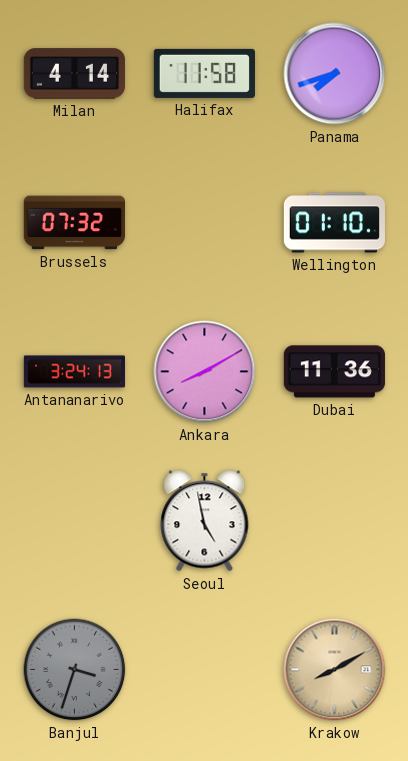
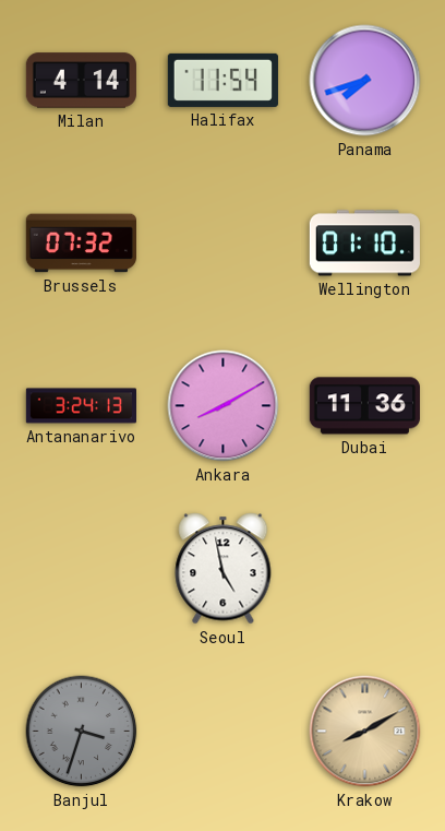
Halifax: 11:58 -> 11:54
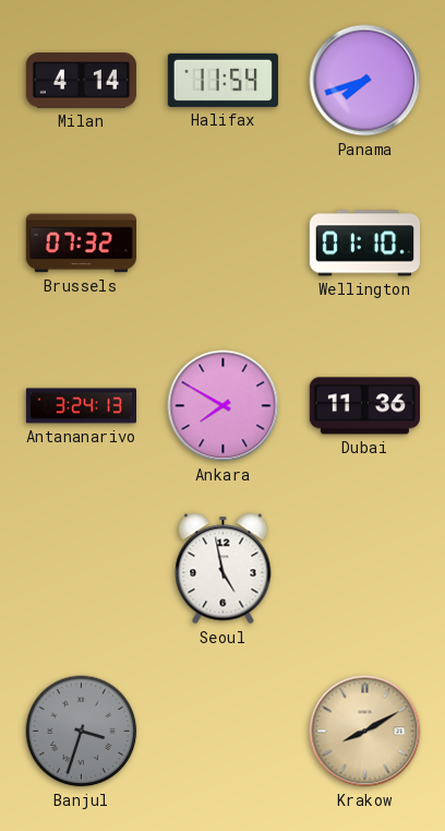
Ankara: 8:10 -> 7:50
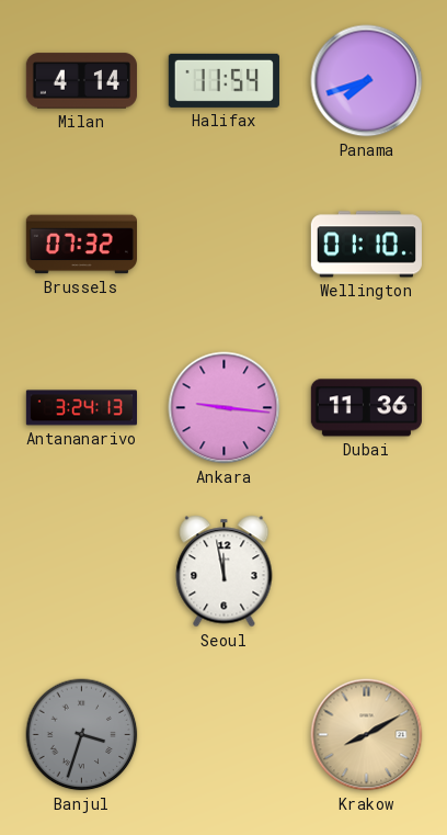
Ankara: 7:50 -> 9:16
Seoul: 4:58 -> 11:58
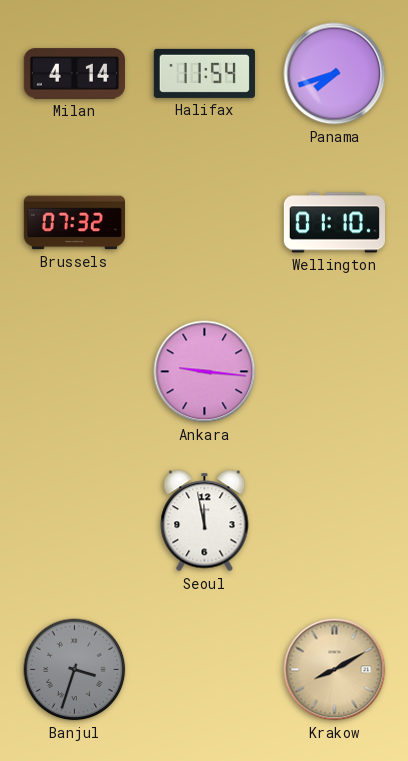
Antananarivo: 3:24 -> none
Dubai: 11:36 -> none
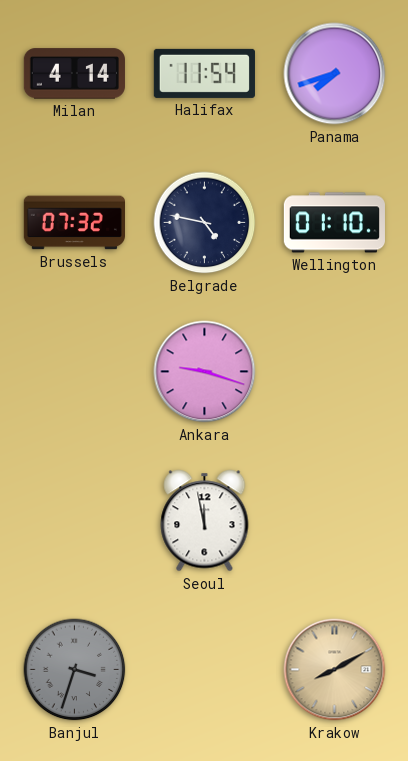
Belgrade: none -> 4:47
Ankara: 9:16 -> 9:18
